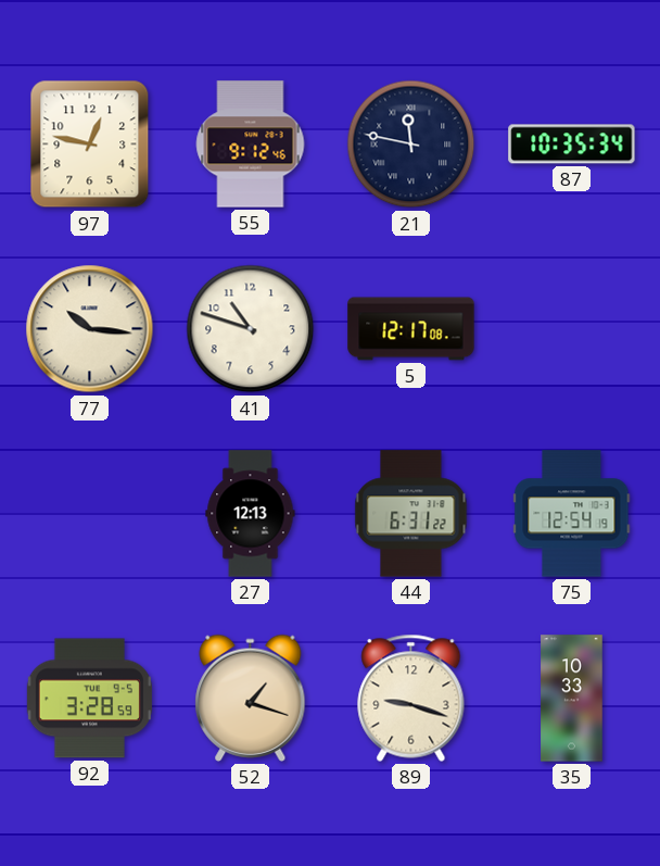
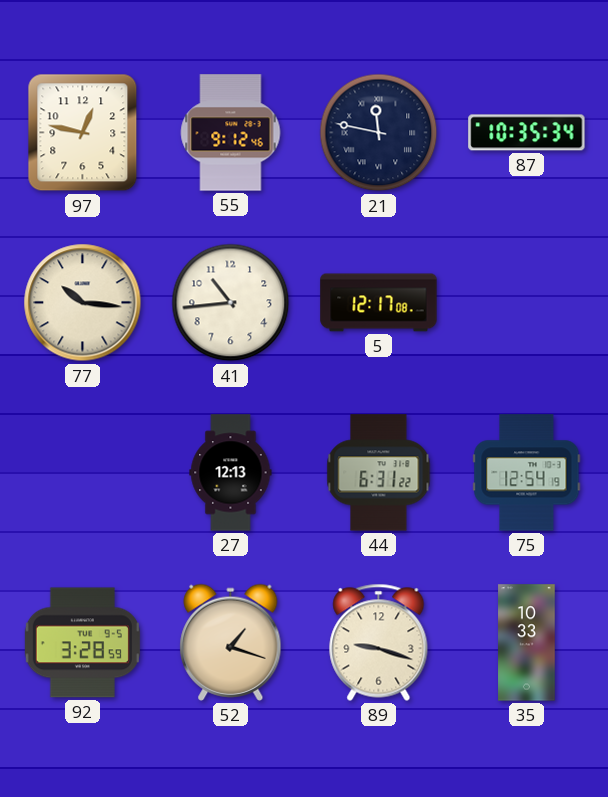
41: 10:48 -> 10:44
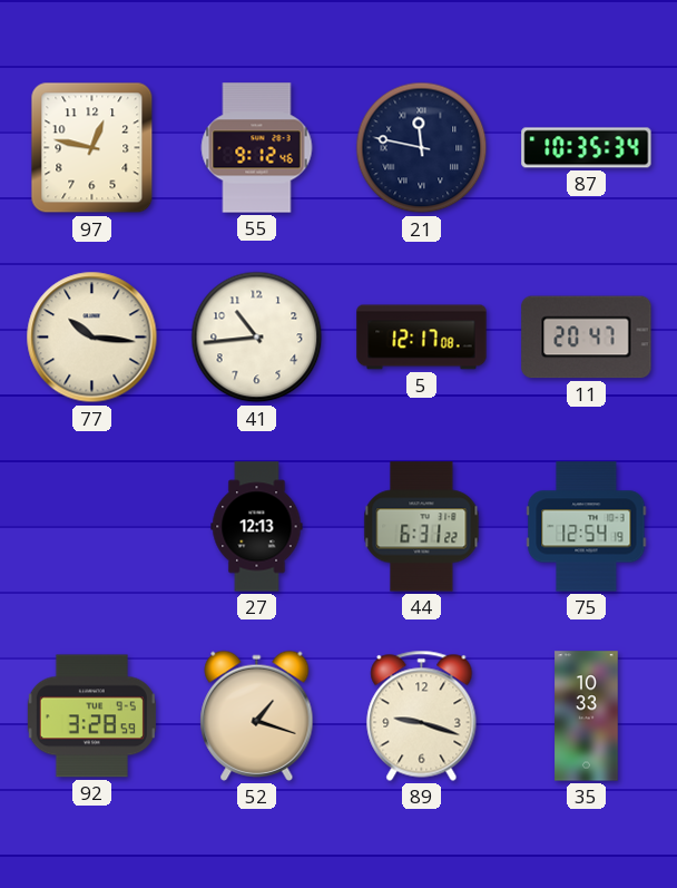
11: none -> 20:47
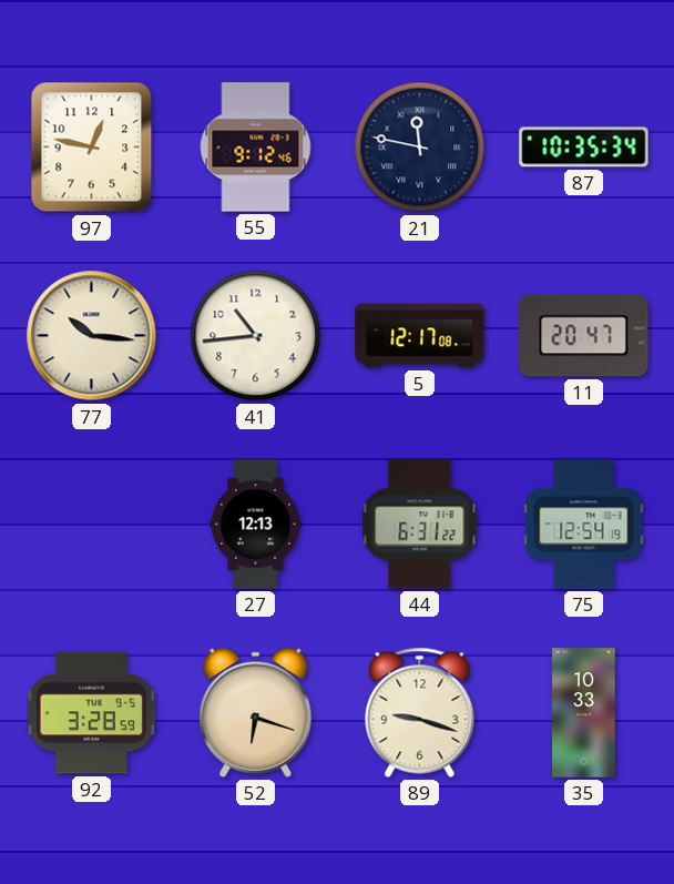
52: 1:18 -> 6:18
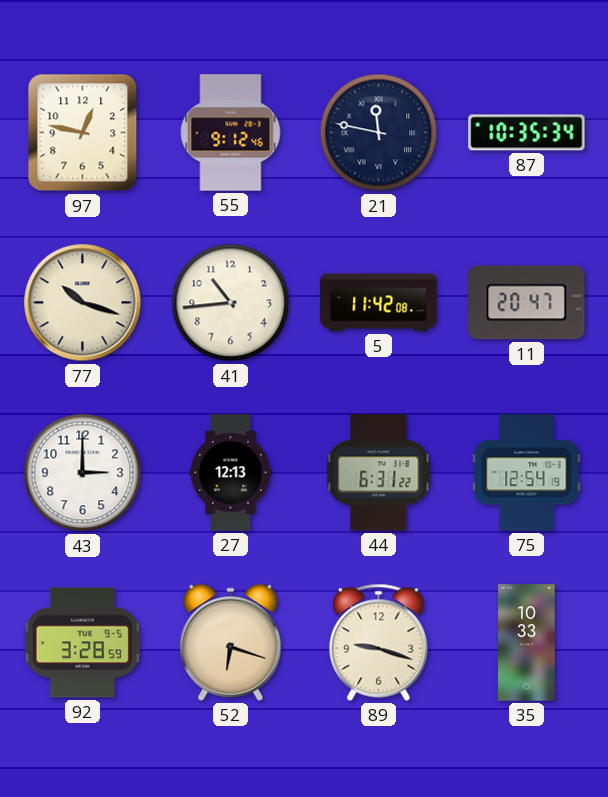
77: 10:16 -> 10:18
5: 12:17 -> 11:42
43: none -> 3:00
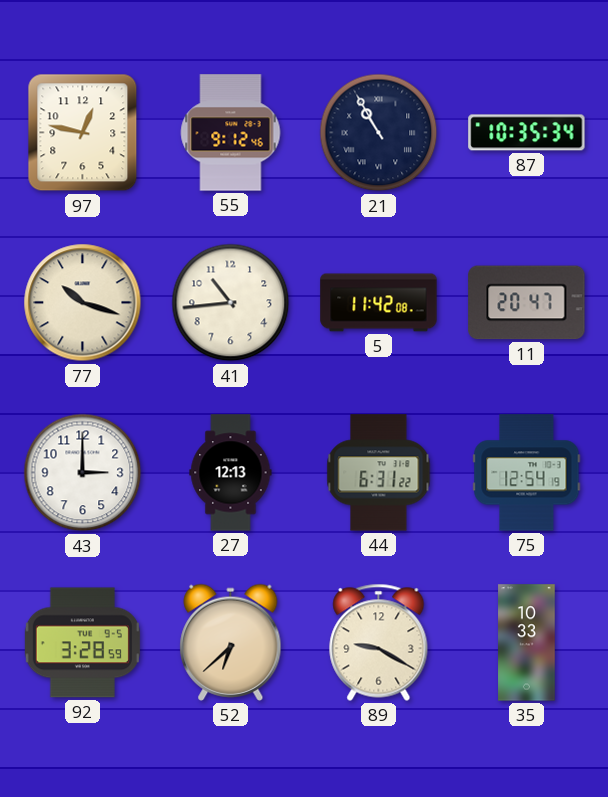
21: 11:47 -> 10:55
52: 6:18 -> 6:38
89: 9:18 -> 9:20
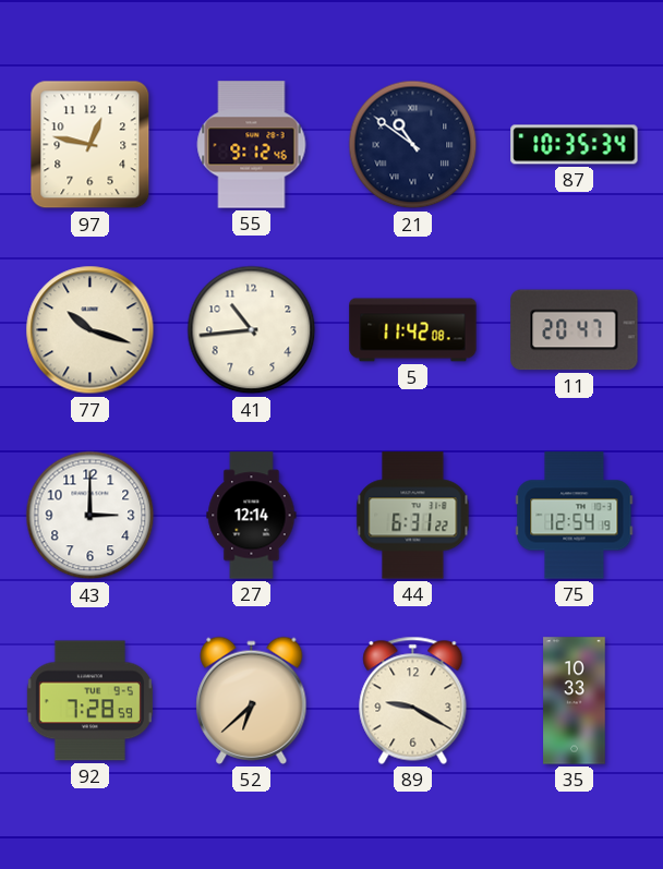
21: 10:55 -> 10:51
27: 12:13 -> 12:14
92: 3:28 -> 7:28
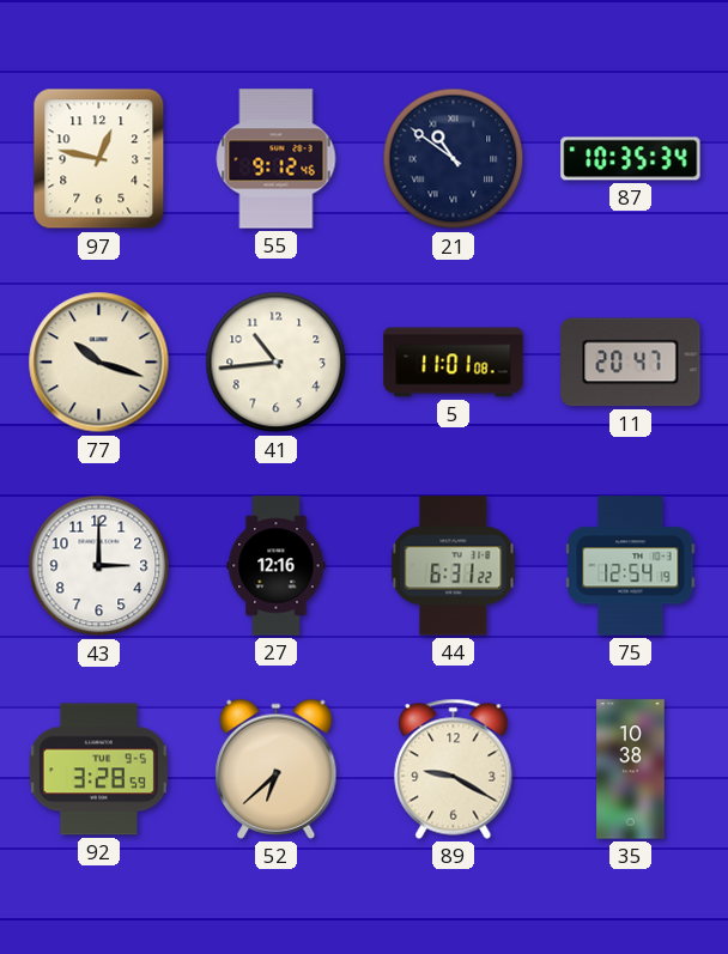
5: 11:42 -> 11:01
27: 12:14 -> 12:16
92: 7:28 -> 3:28
35: 10:33 -> 10:38
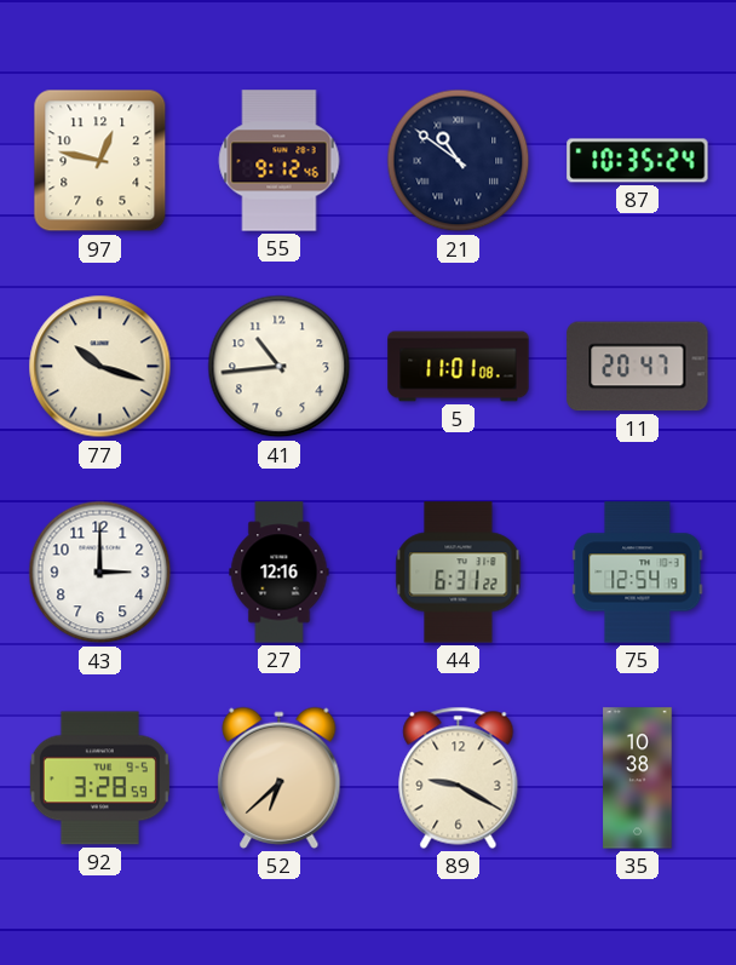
87: 10:35:34 -> 10:35:24
